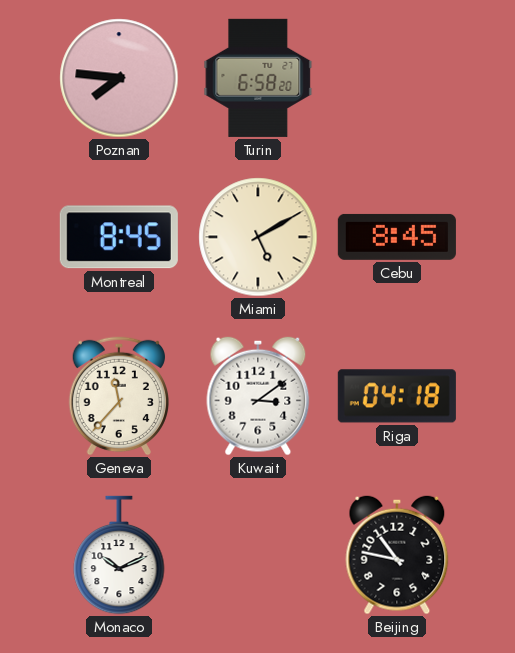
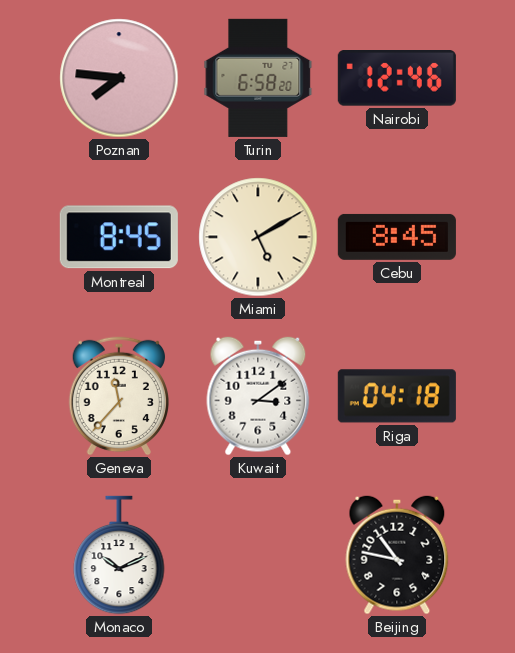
Nairobi: none -> 12:46
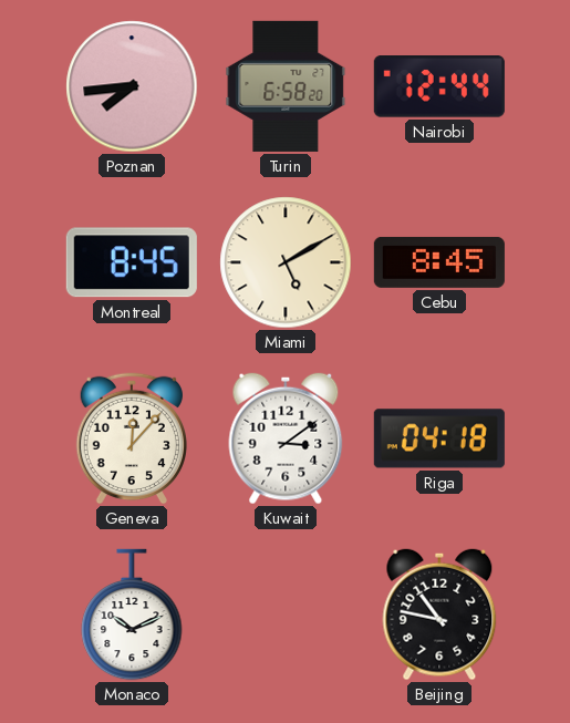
Poznan: 7:46 -> 7:44
Nairobi: 12:46 -> 12:44
Geneva: 11:37 -> 12:07
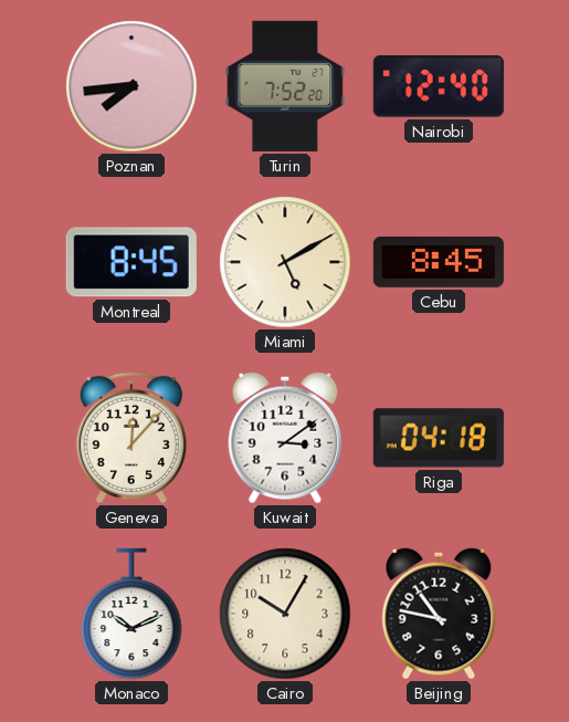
Turin: 6:58 -> 7:52
Nairobi: 12:44 -> 12:40
Cairo: none -> 10:05
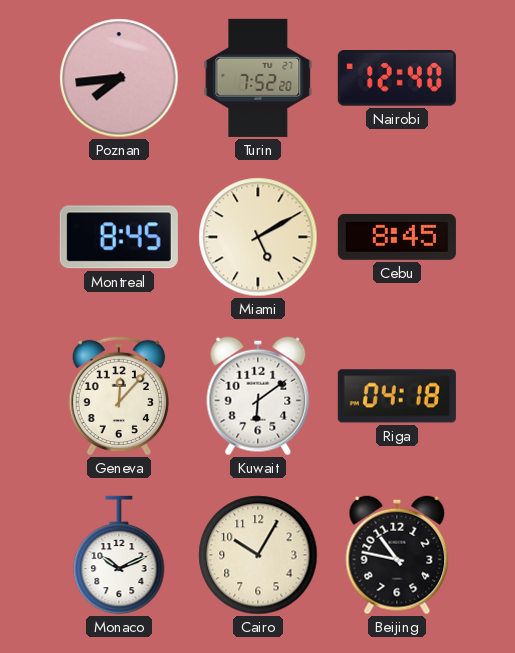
Kuwait: 3:09 -> 6:09
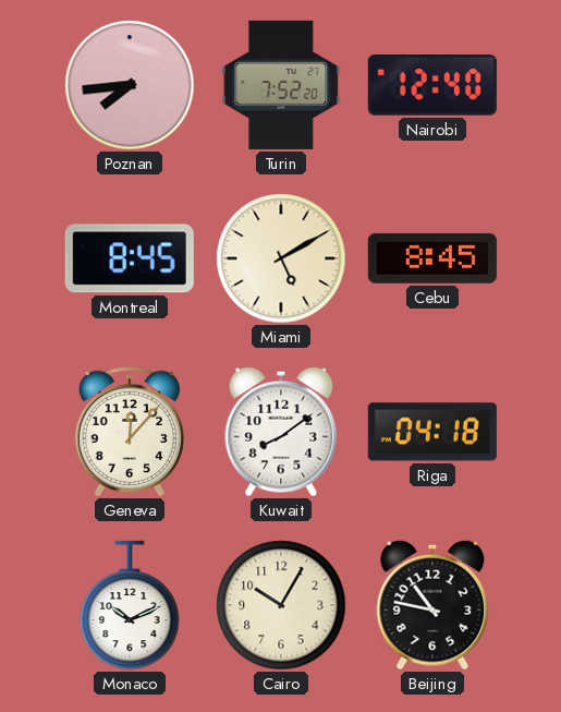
Kuwait: 6:09 -> 8:09
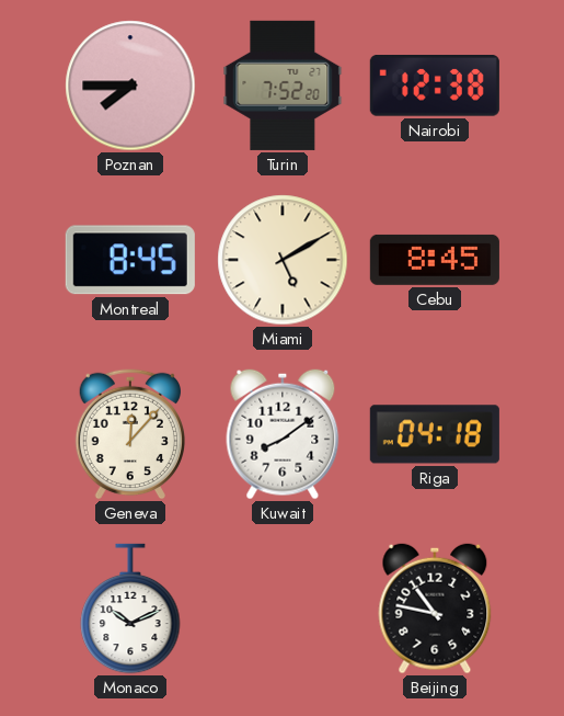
Poznan: 7:44 -> 7:45
Nairobi: 12:40 -> 12:38
Cairo: 10:05 -> none
